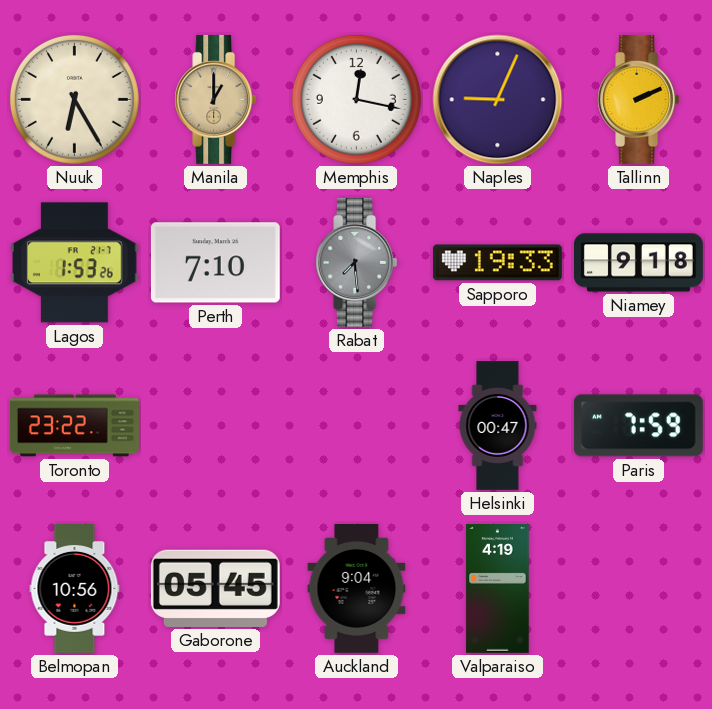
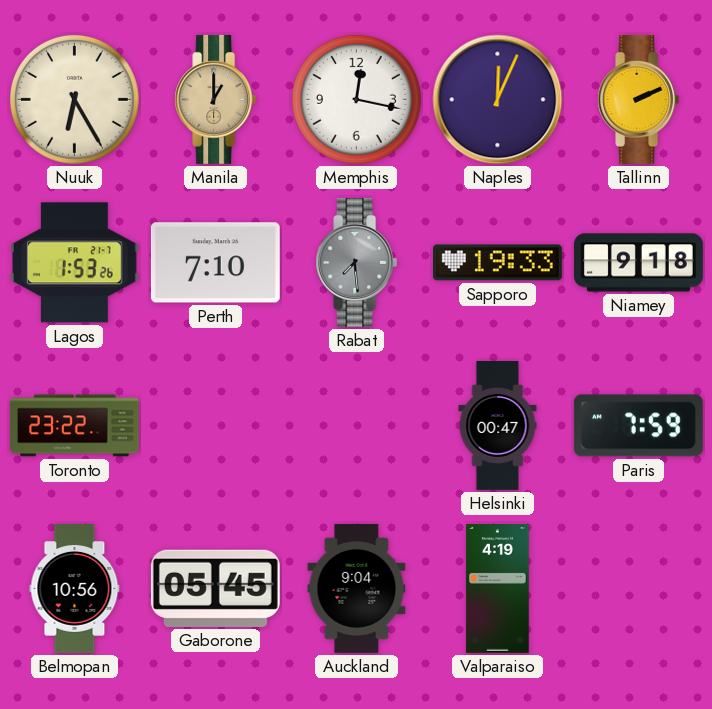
Naples: 9:04 -> 12:04
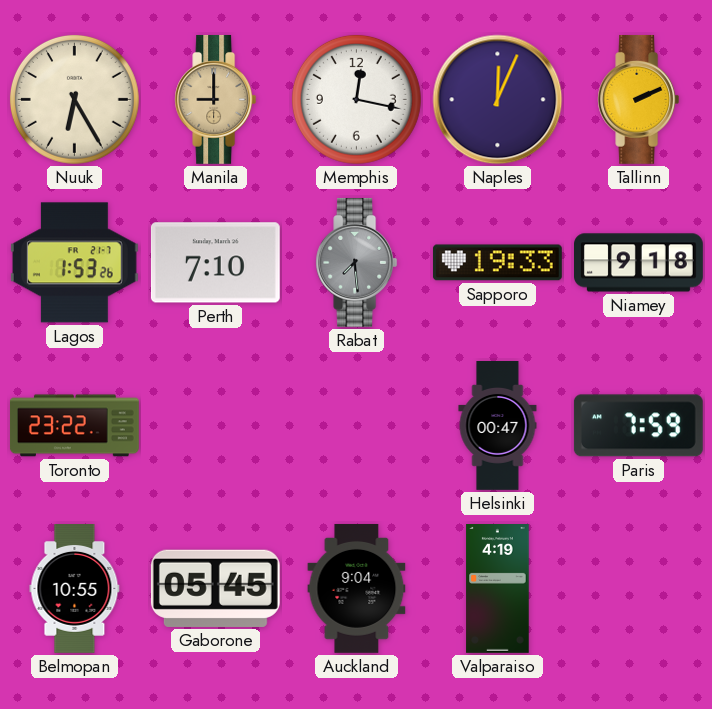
Manila: 1:00 -> 9:00
Belmopan: 10:56 -> 10:55
